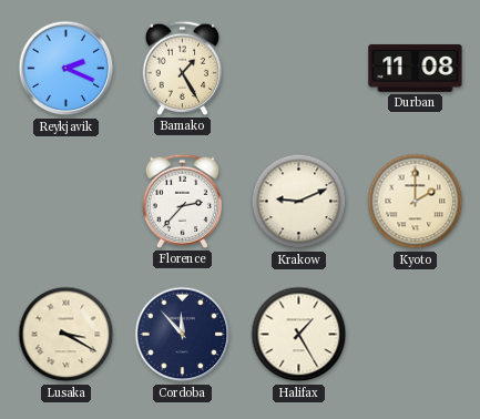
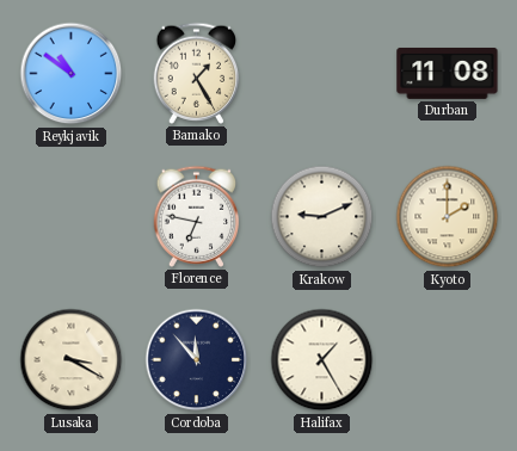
Reykjavik: 2:19 -> 10:51
Florence: 2:37 -> 6:47
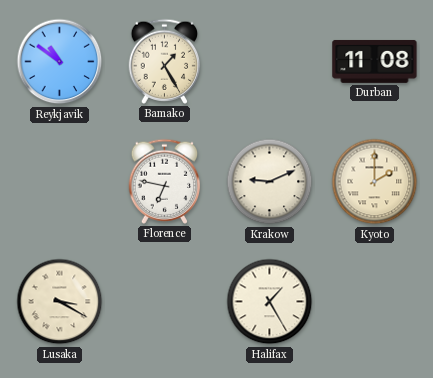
Cordoba: 11:53 -> none
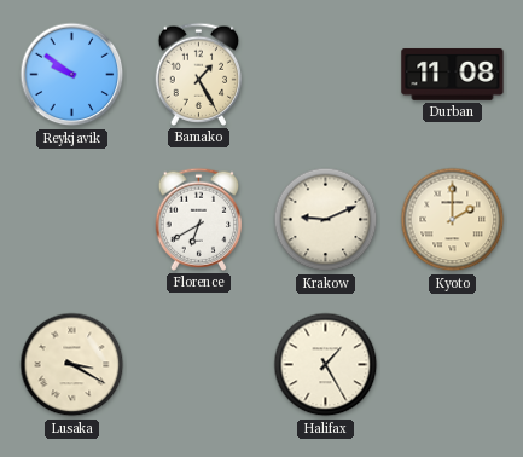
Reykjavik: 10:51 -> 9:51
Florence: 6:47 -> 6:40
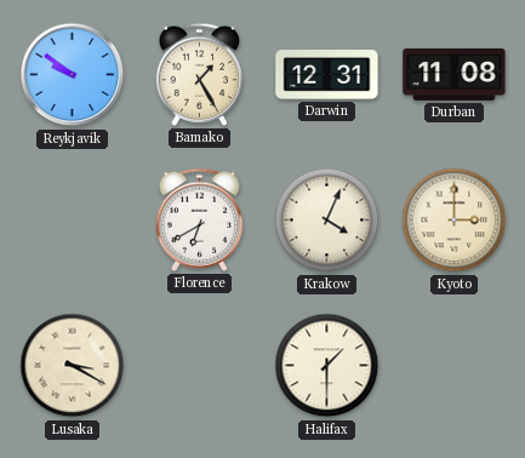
Darwin: none -> 12:31
Krakow: 9:11 -> 4:04
Kyoto: 2:00 -> 3:00
Halifax: 1:25 -> 1:30
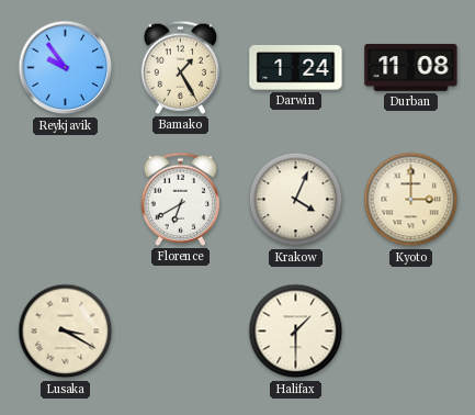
Reykjavik: 9:51 -> 9:54
Darwin: 12:31 -> 1:24
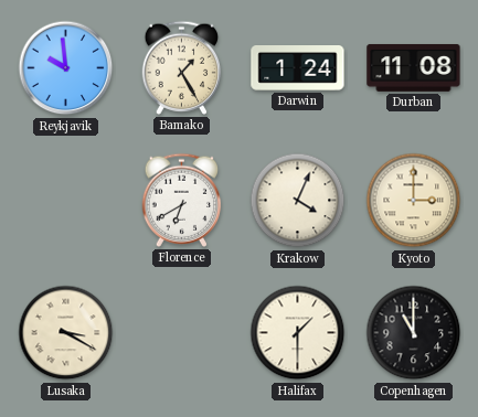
Reykjavik: 9:54 -> 9:59
Copenhagen: none -> 11:00
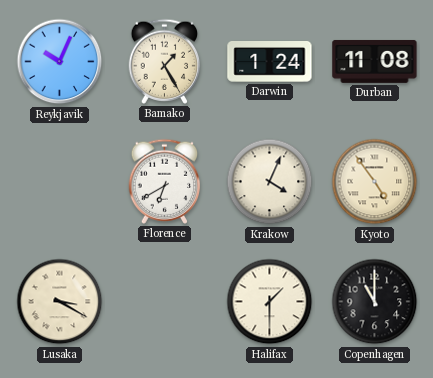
Reykjavik: 9:59 -> 10:04
Kyoto: 3:00 -> 4:54
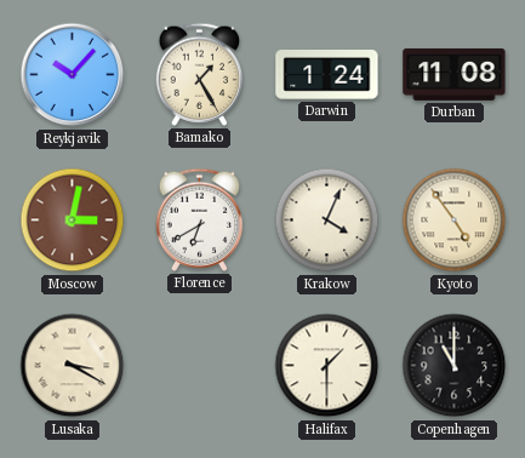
Reykjavik: 10:04 -> 10:07
Moscow: none -> 3:02
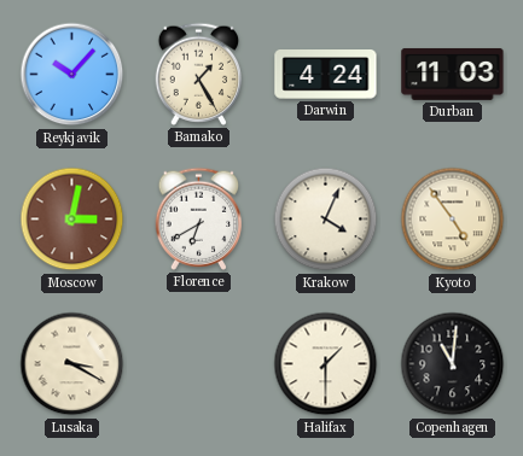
Darwin: 1:24 -> 4:24
Durban: 11:08 -> 11:03
Copenhagen: 11:00 -> 11:01
